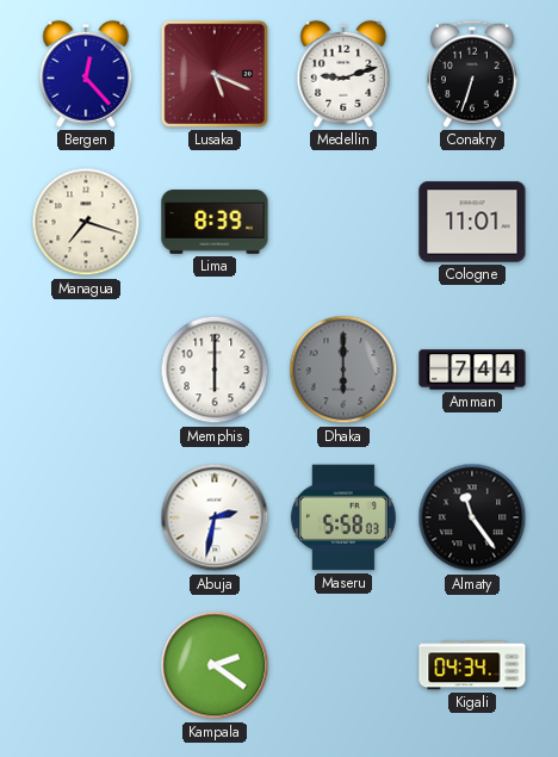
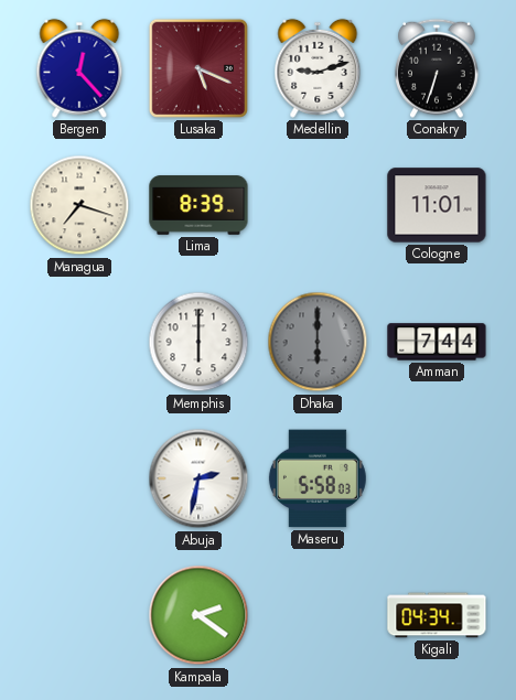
Almaty: 11:24 -> none
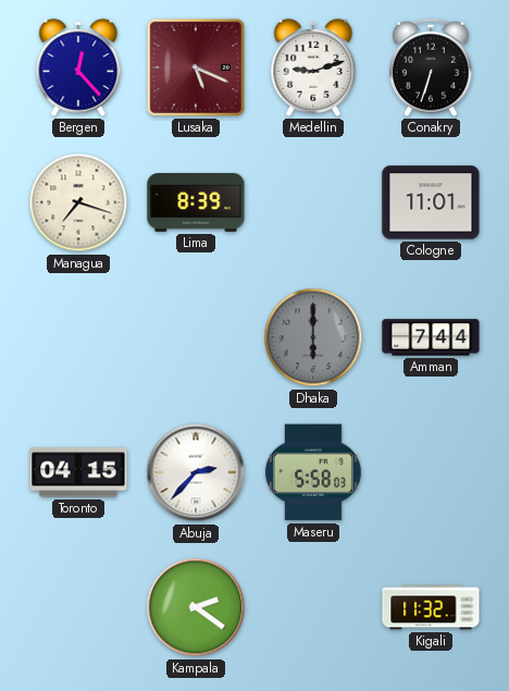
Memphis: 6:00 -> none
Toronto: none -> 04:15
Abuja: 2:32 -> 2:37
Kigali: 04:34 -> 11:32
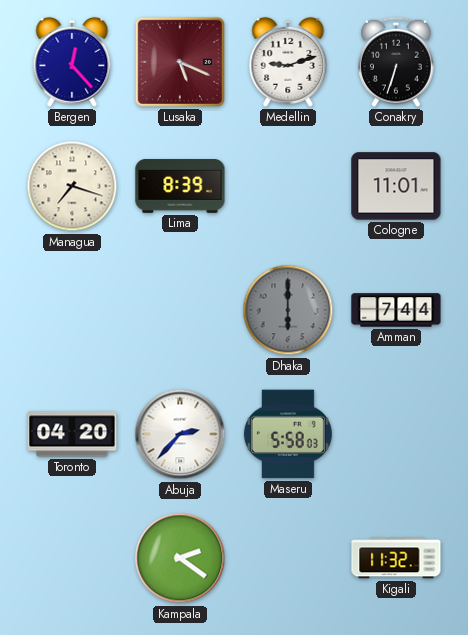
Toronto: 04:15 -> 04:20
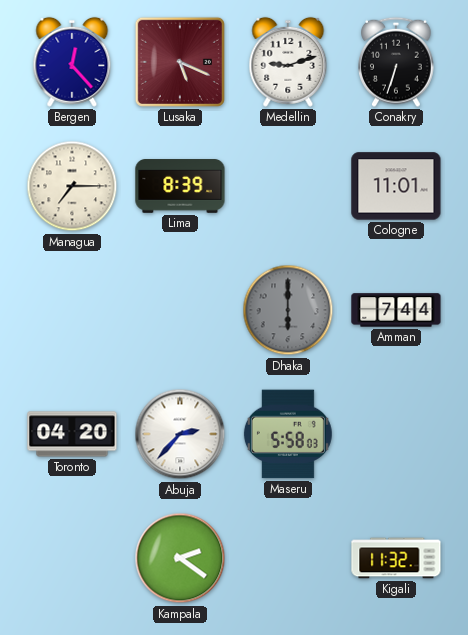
Managua: 7:18 -> 7:15
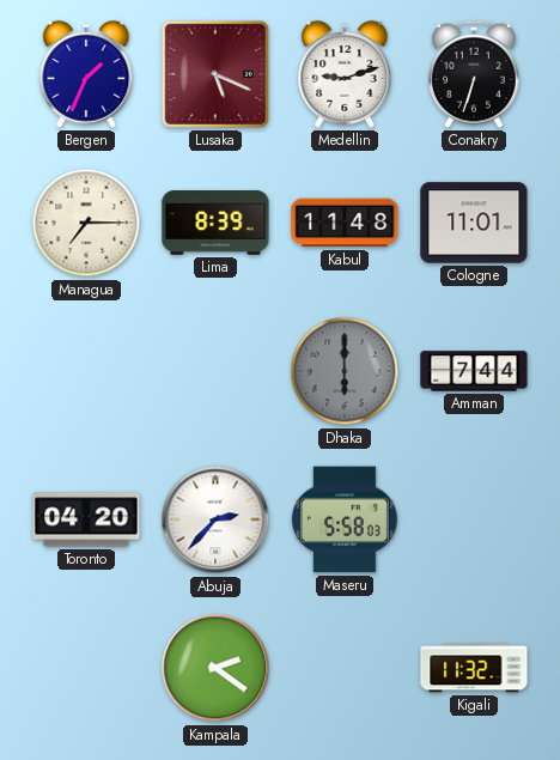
Bergen: 12:23 -> 1:34
Kabul: none -> 11:48
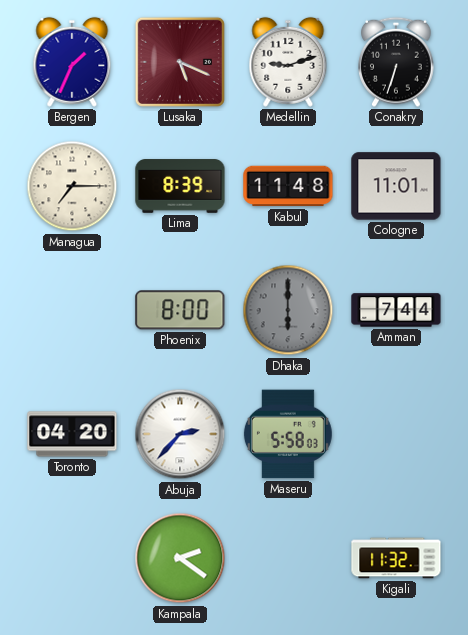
Phoenix: none -> 8:00
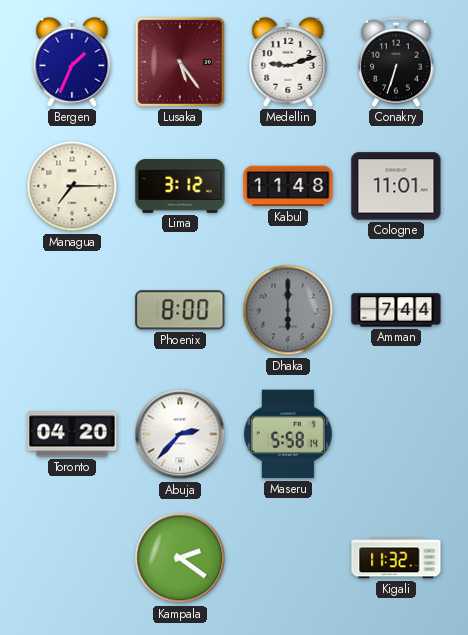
Lusaka: 5:19 -> 5:24
Lima: 8:39 -> 3:12
Maseru: 5:58:03 -> 5:58:14
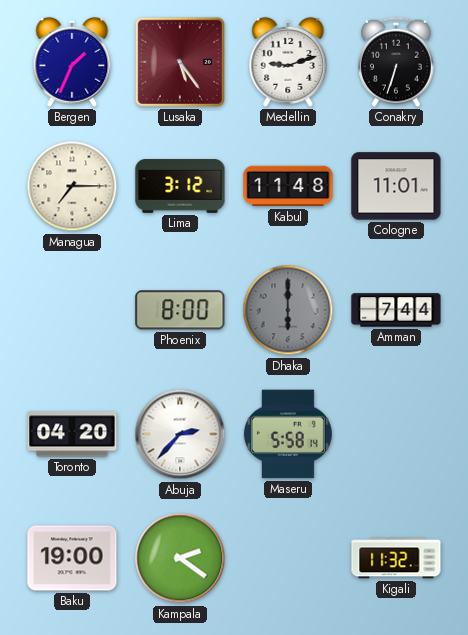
Baku: none -> 19:00
